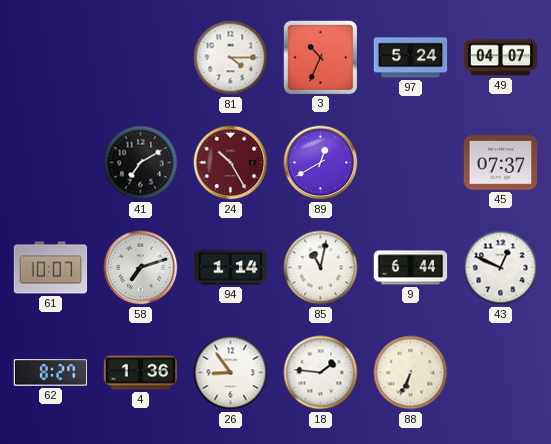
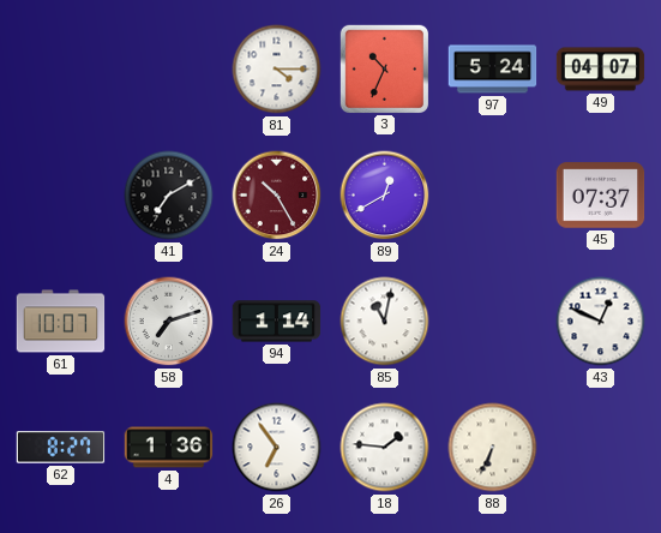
9: 6:44 -> none
26: 8:54 -> 6:54
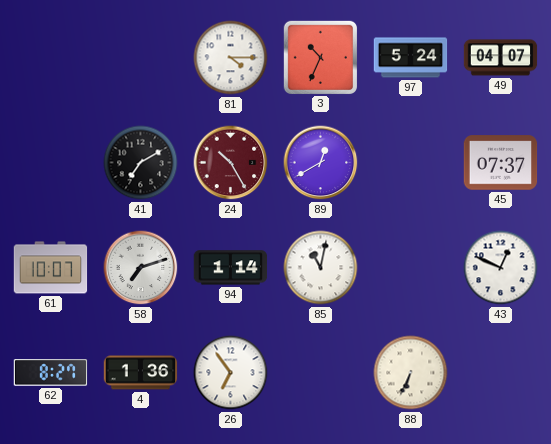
18: 1:46 -> none
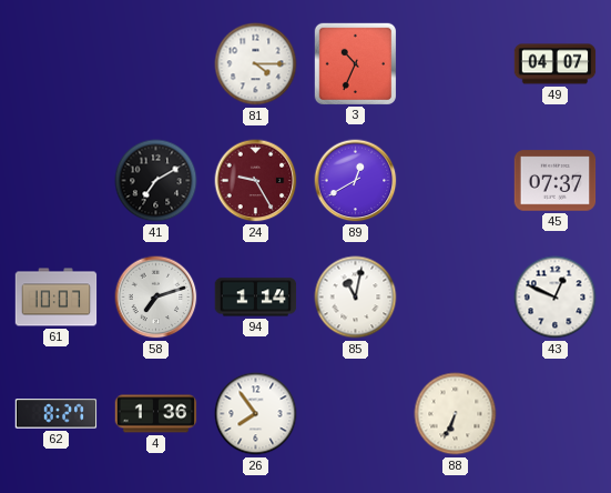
97: 5:24 -> none
24: 10:25 -> 9:25
26: 6:54 -> 7:54
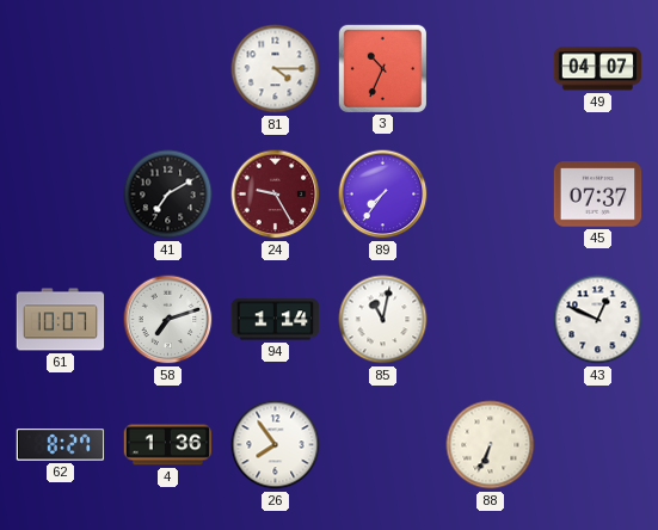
89: 12:40 -> 7:36
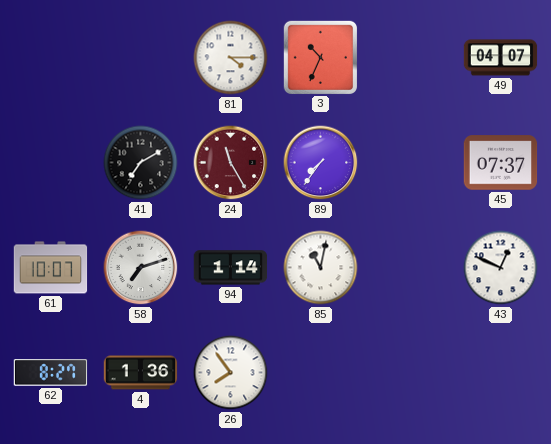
24: 9:25 -> 11:25
88: 6:34 -> none
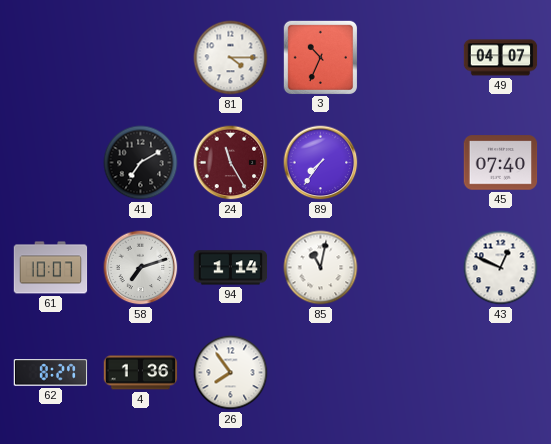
45: 07:37 -> 07:40
